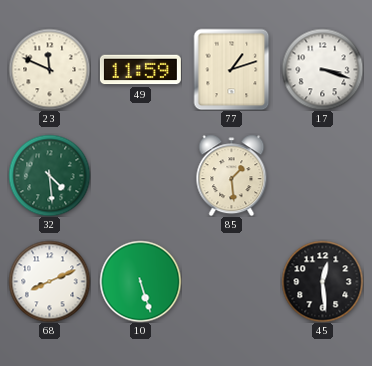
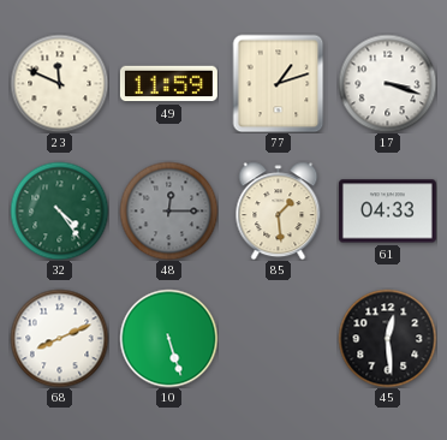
32: 4:29 -> 4:24
48: none -> 12:15
61: none -> 04:33
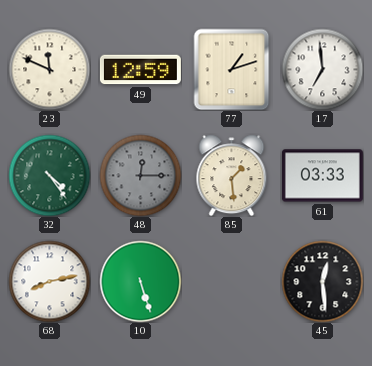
49: 11:59 -> 12:59
17: 3:18 -> 6:59
61: 04:33 -> 03:33
68: 8:11 -> 8:13
